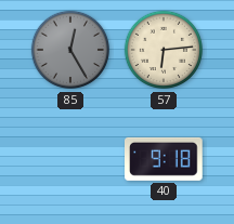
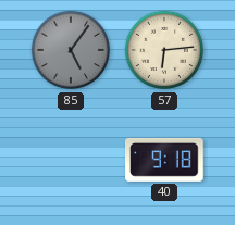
85: 12:25 -> 5:06
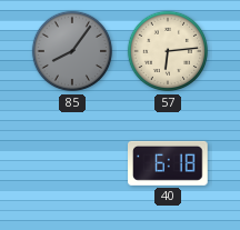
85: 5:06 -> 8:06
40: 9:18 -> 6:18
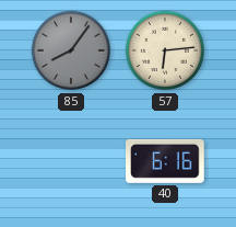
40: 6:18 -> 6:16
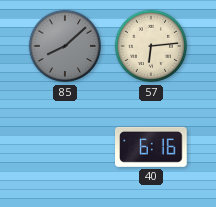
85: 8:06 -> 8:08
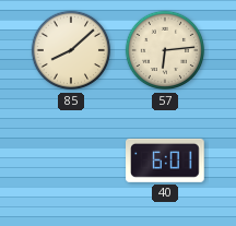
85 dial: grey -> cream
40: 6:16 -> 6:01
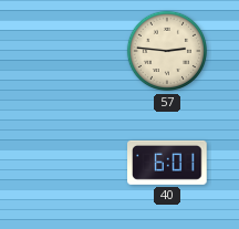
85: 8:08 -> none
57: 6:14 -> 2:46
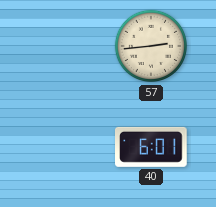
57: 2:46 -> 2:44
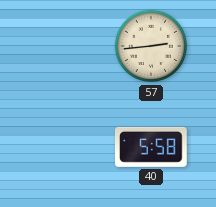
40: 6:01 -> 5:58
